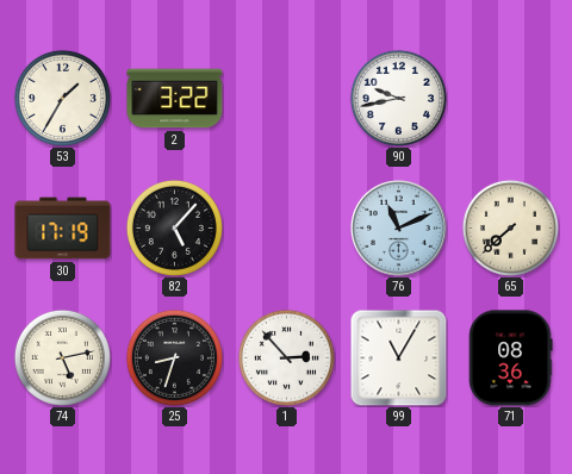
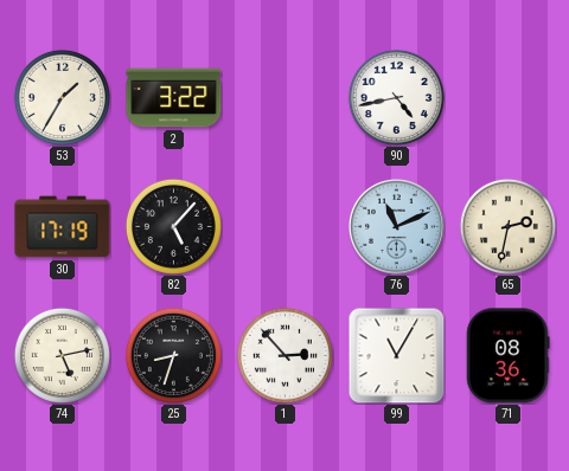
90: 9:43 -> 4:43
65: 7:38 -> 2:32
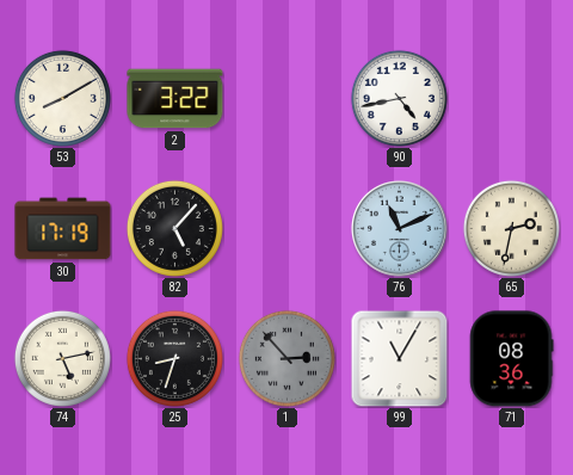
53: 1:35 -> 8:10
1 dial: white -> grey
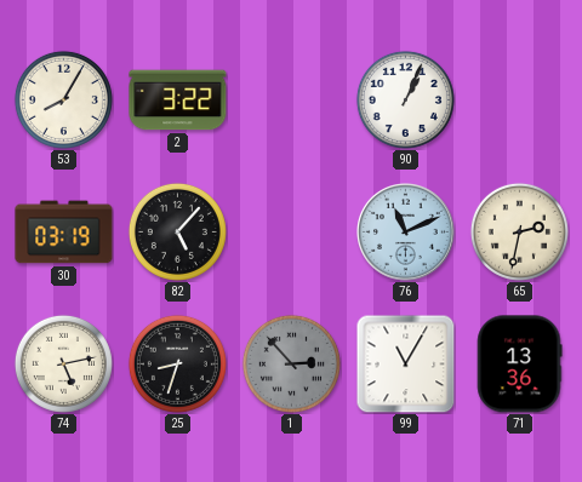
53: 8:10 -> 8:05
90: 4:43 -> 1:04
30: 17:19 -> 03:19
71: 08:36 -> 13:36
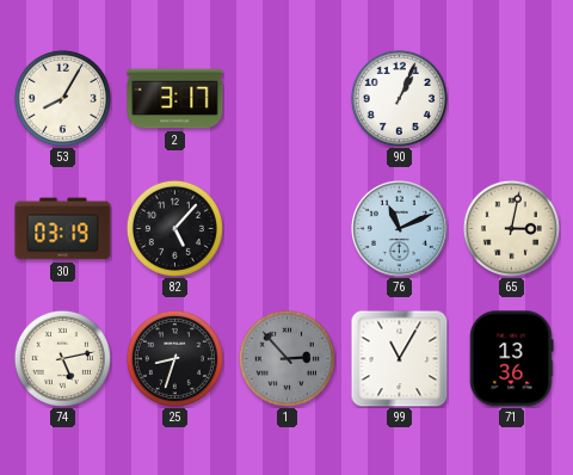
2: 3:22 -> 3:17
65: 2:32 -> 3:02
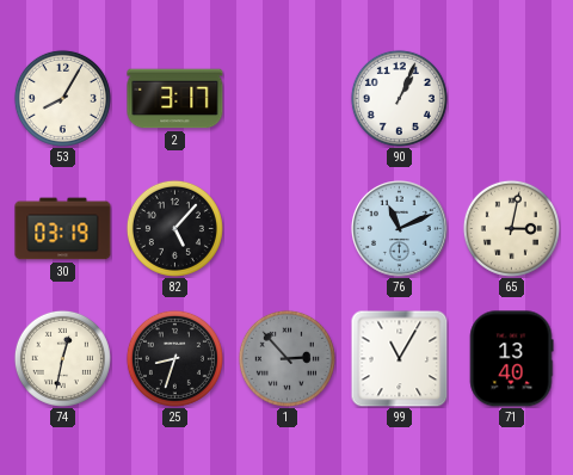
74: 5:13 -> 12:32
71: 13:36 -> 13:40
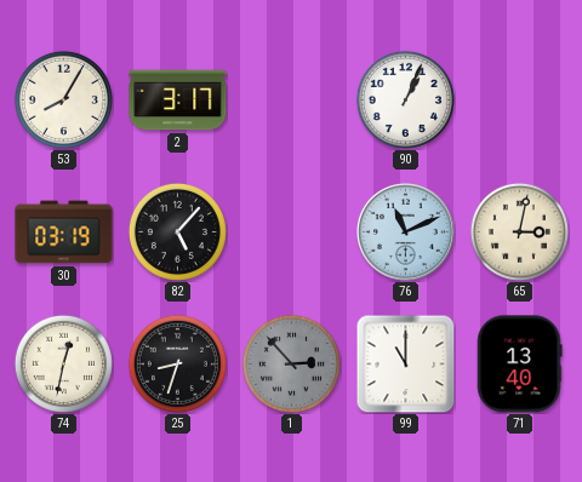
99: 11:05 -> 11:00
